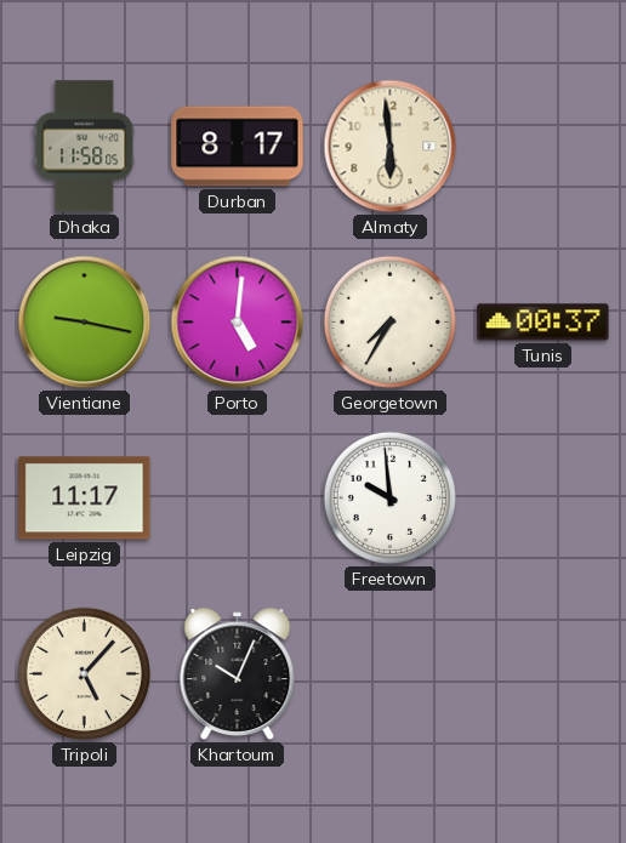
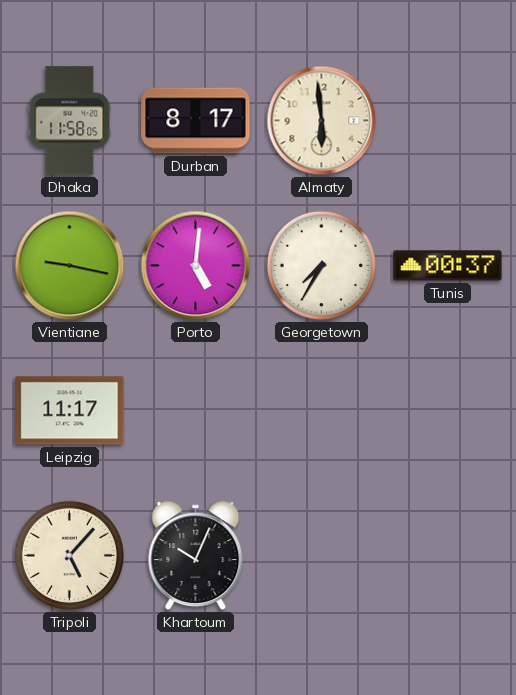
Freetown: 9:59 -> none
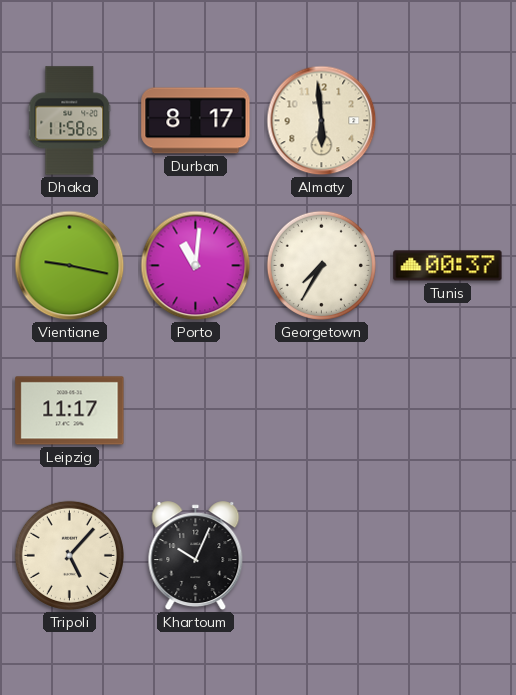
Porto: 5:01 -> 11:01
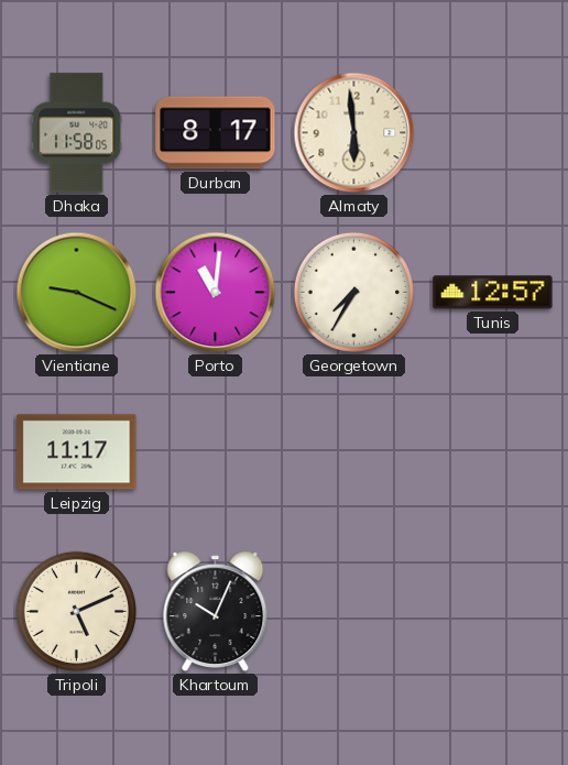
Vientiane: 9:17 -> 9:19
Tunis: 00:37 -> 12:57
Tripoli: 5:07 -> 5:11
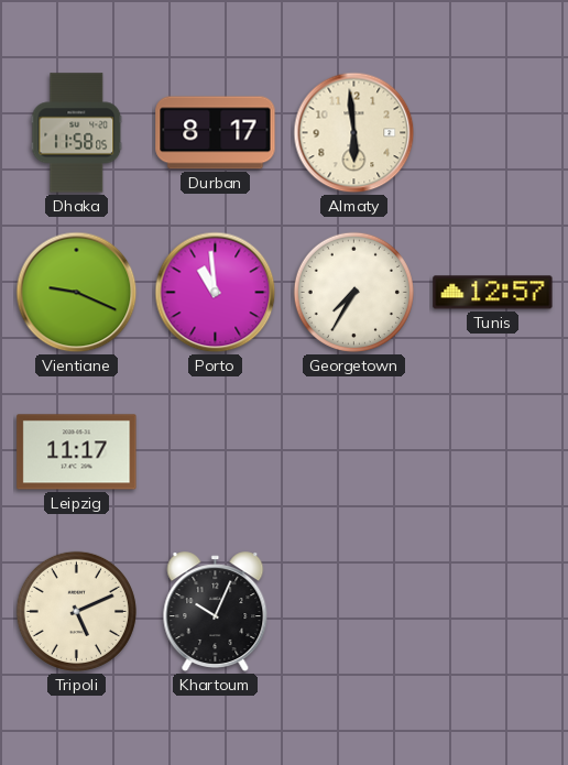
Porto: 11:01 -> 10:59
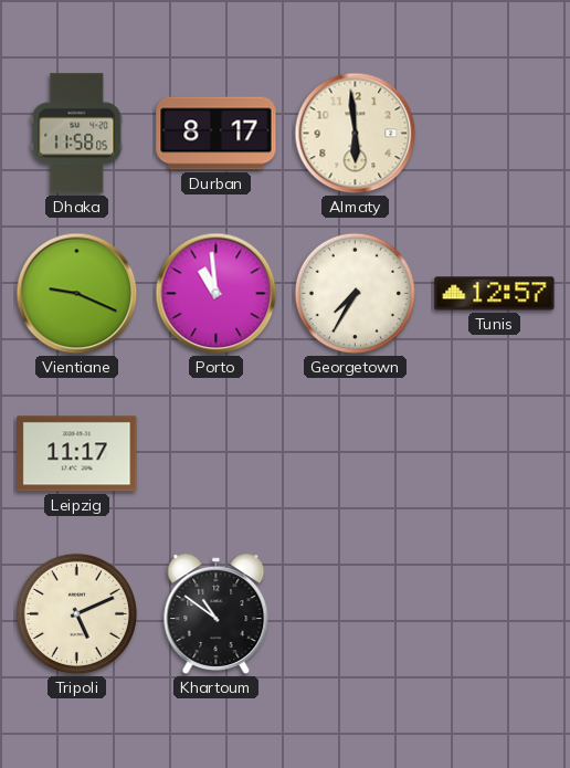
Khartoum: 10:04 -> 10:51
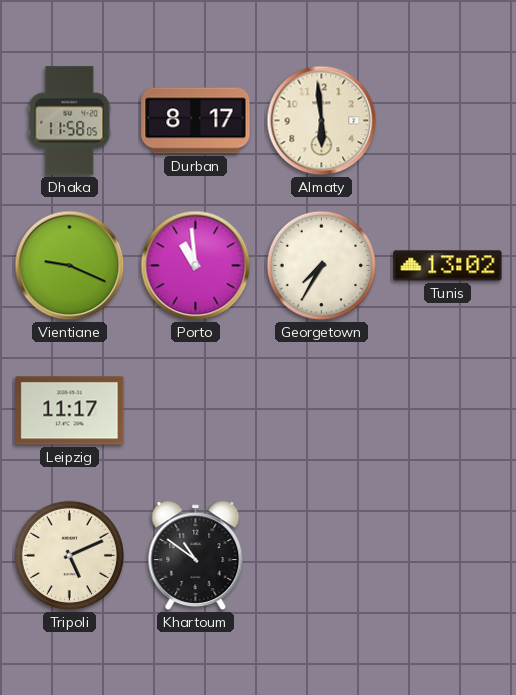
Tunis: 12:57 -> 13:02
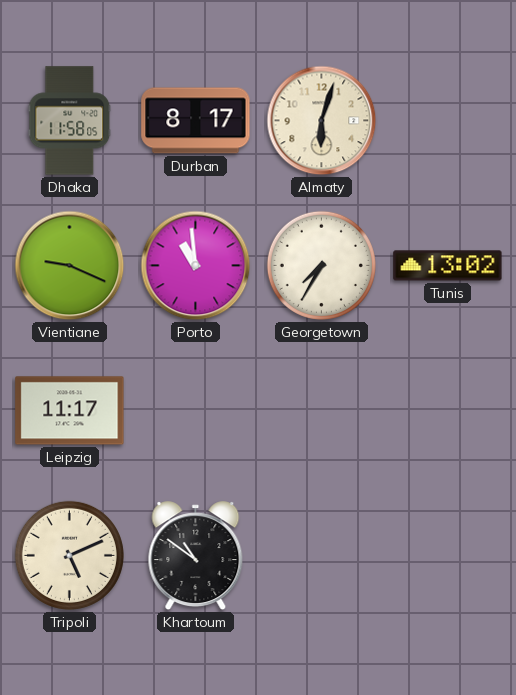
Almaty: 5:59 -> 6:03
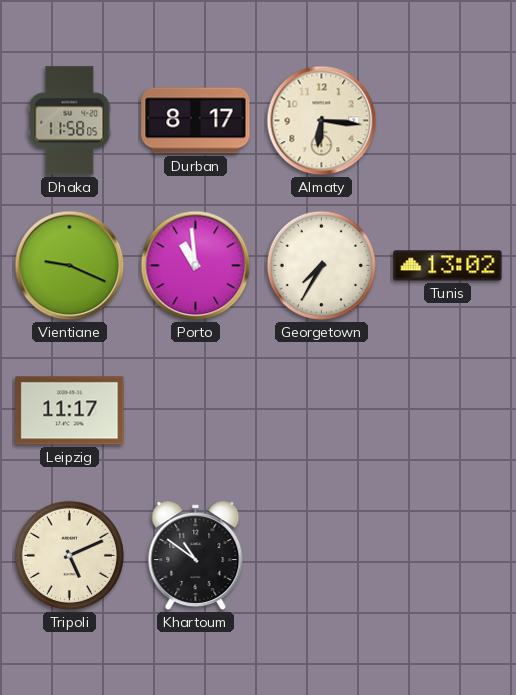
Almaty: 6:03 -> 6:16
